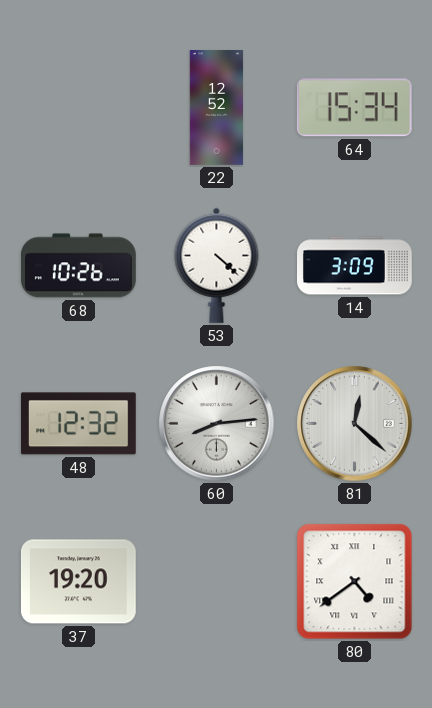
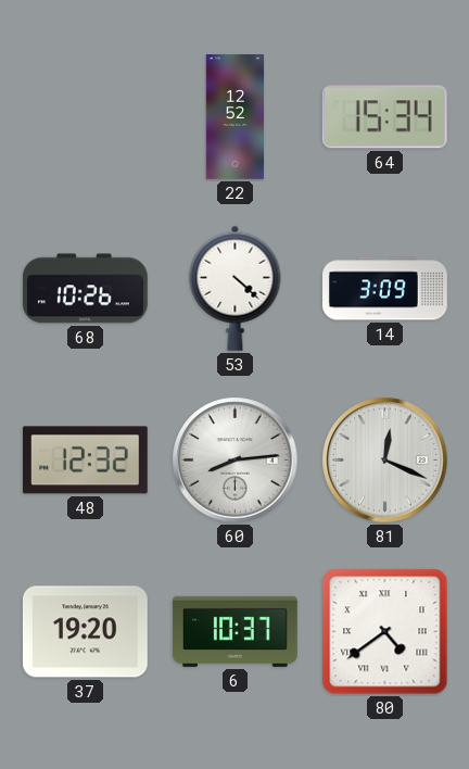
81: 12:22 -> 12:19
6: none -> 10:37
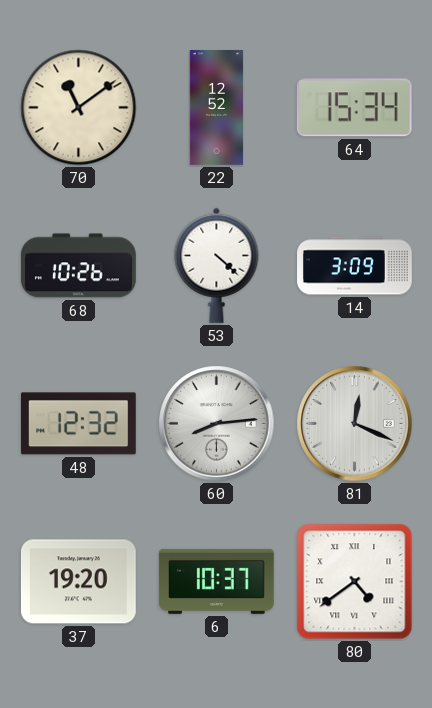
70: none -> 11:09
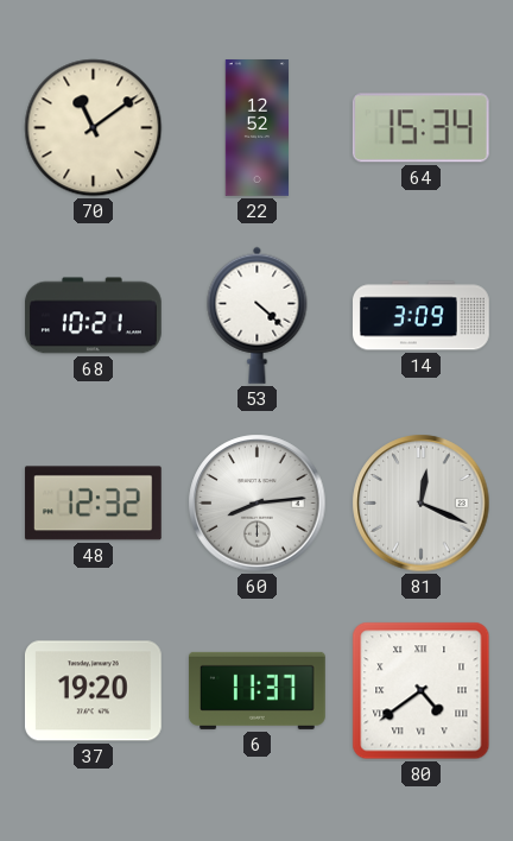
68: 10:26 -> 10:21
6: 10:37 -> 11:37
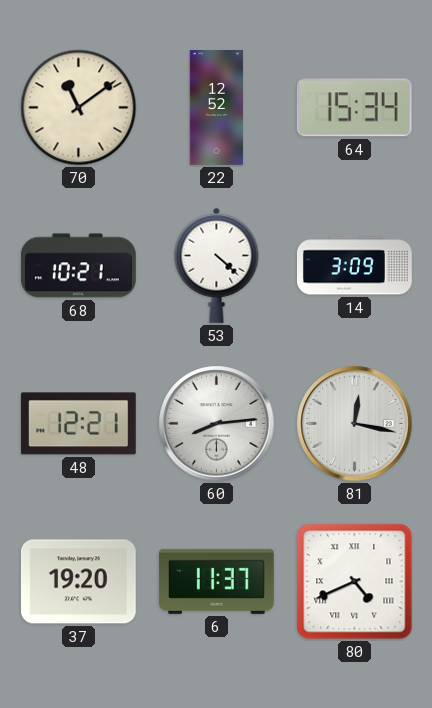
48: 12:32 -> 12:21
81: 12:19 -> 12:17
80: 4:39 -> 4:41
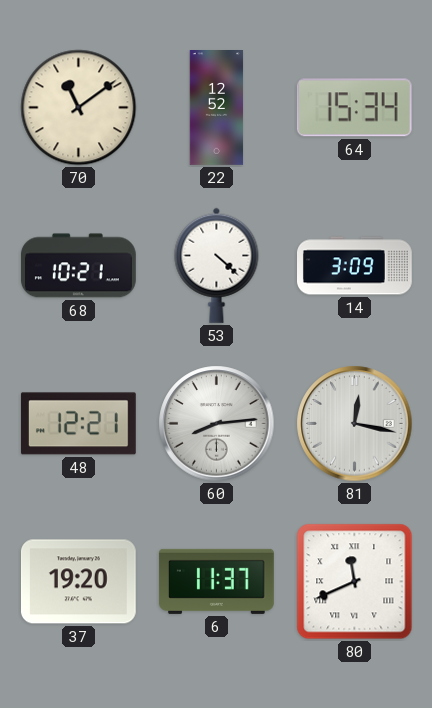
80: 4:41 -> 11:41
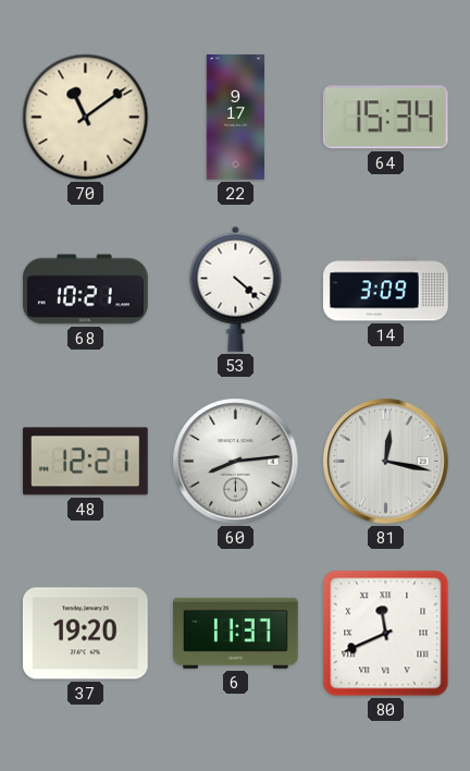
22: 12:52 -> 9:17
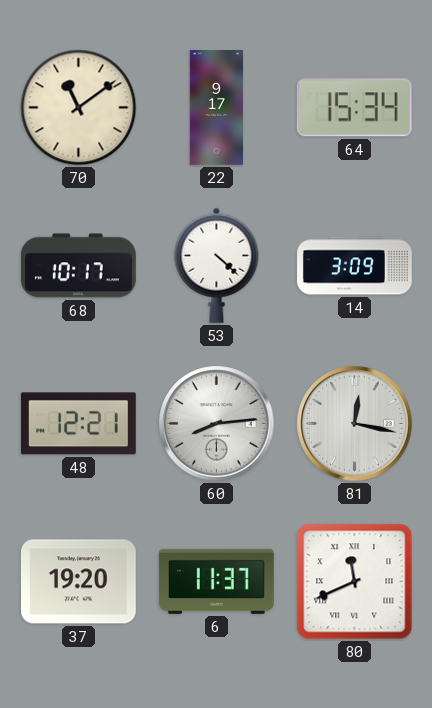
68: 10:21 -> 10:17
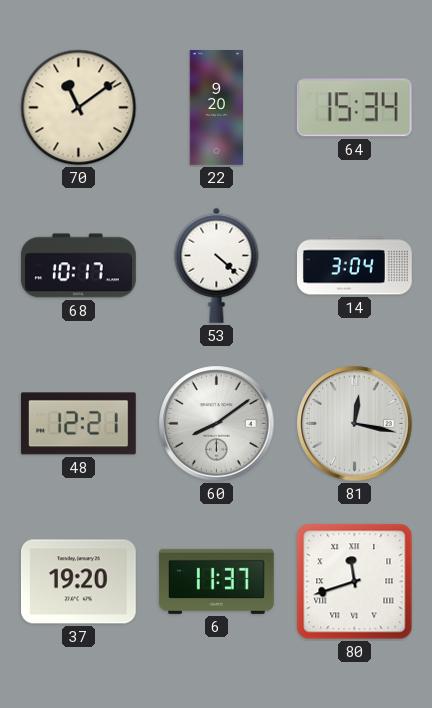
22: 9:17 -> 9:20
14: 3:09 -> 3:04
60: 8:14 -> 8:09
80: 11:41 -> 11:42
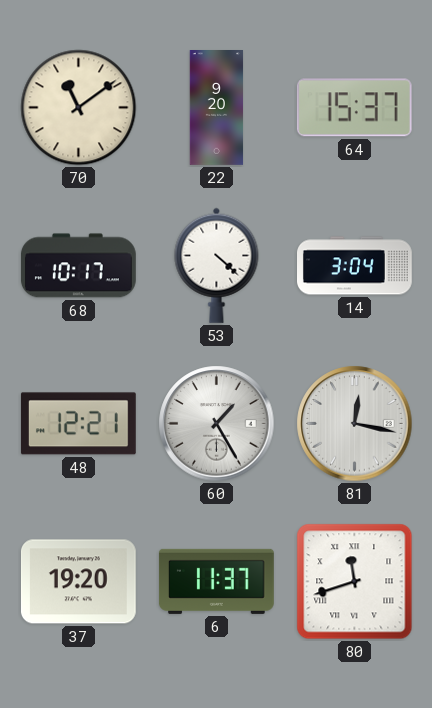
64: 15:34 -> 15:37
60: 8:09 -> 1:25
